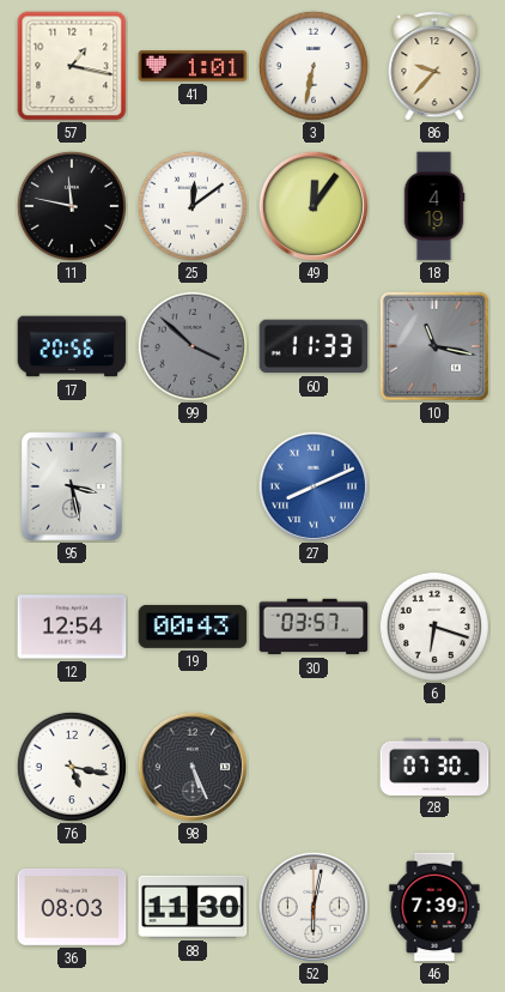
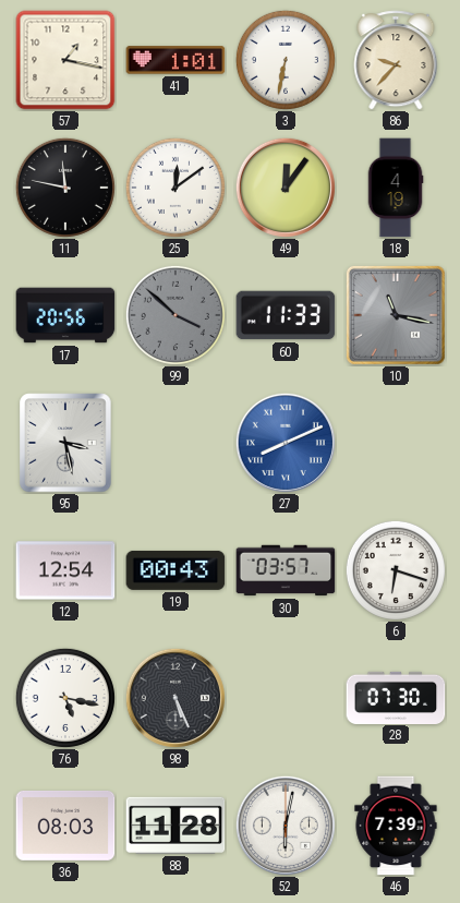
88: 11:30 -> 11:28
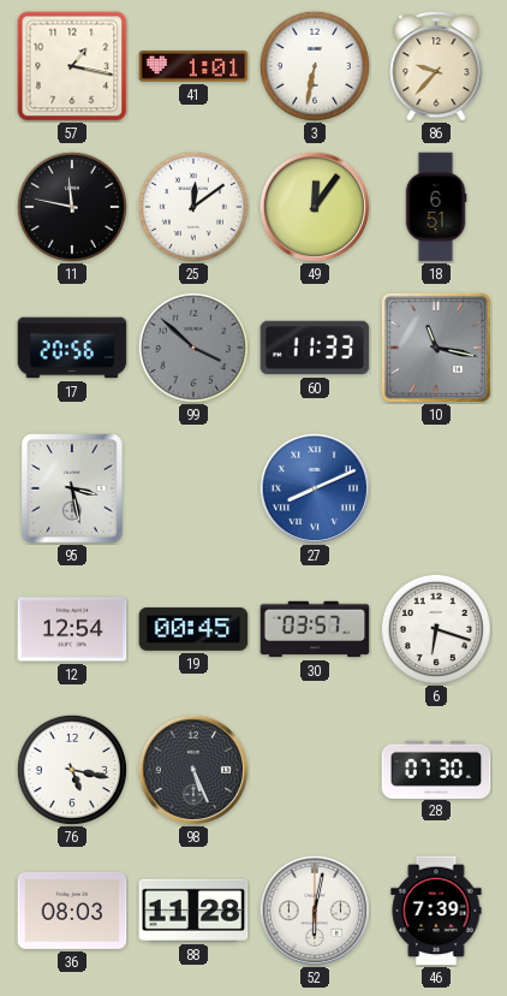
18: 4:19 -> 6:51
19: 00:43 -> 00:45
